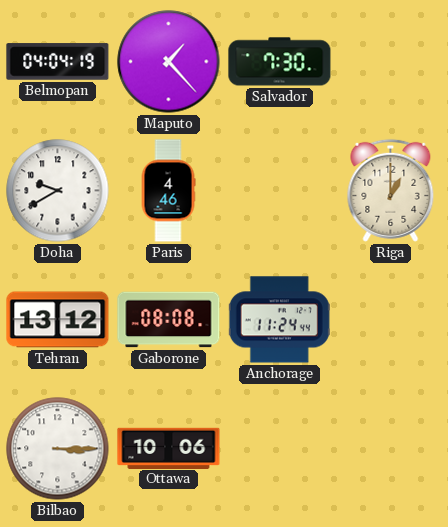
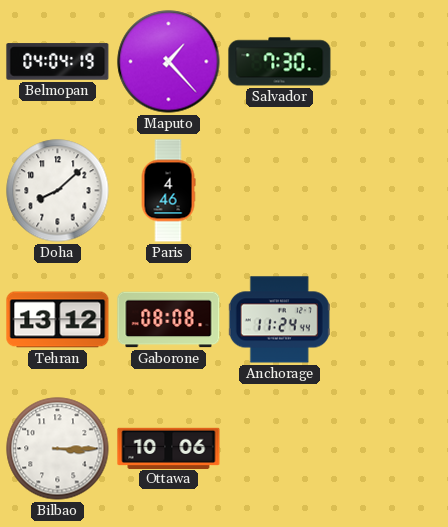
Doha: 9:40 -> 8:08
Riga: 1:00 -> none
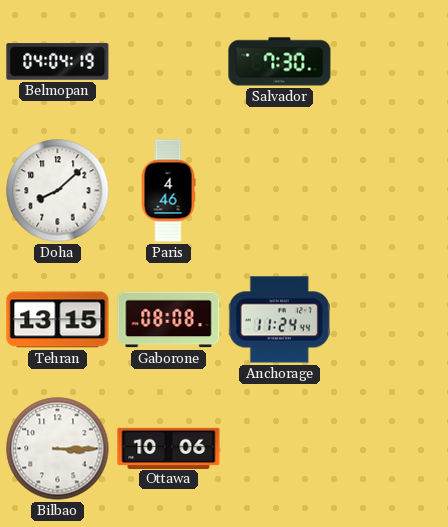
Maputo: 1:23 -> none
Tehran: 13:12 -> 13:15
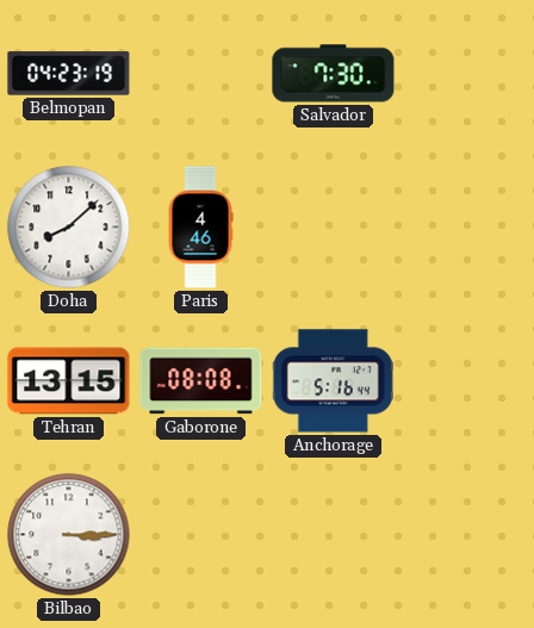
Belmopan: 04:04 -> 04:23
Anchorage: 11:24 -> 5:16
Ottawa: 10:06 -> none
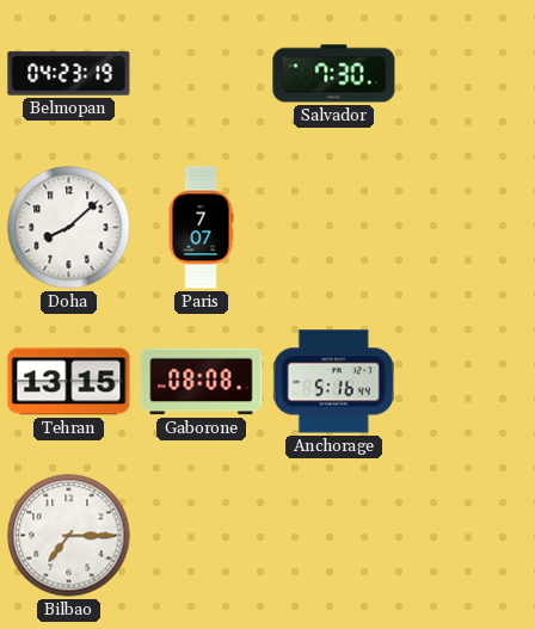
Paris: 4:46 -> 7:07
Bilbao: 3:15 -> 7:15
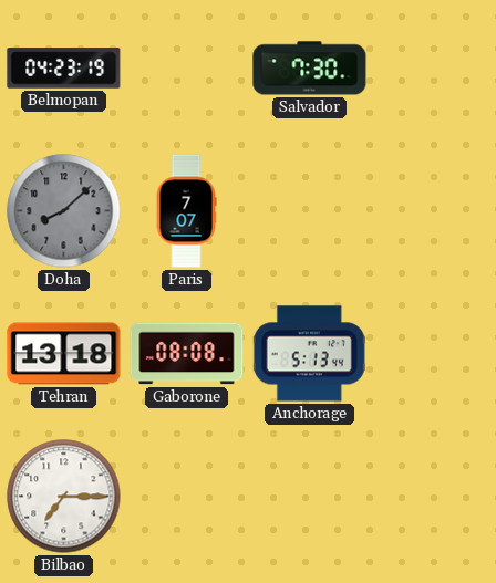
Doha dial: white -> grey
Tehran: 13:15 -> 13:18
Anchorage: 5:16 -> 5:13
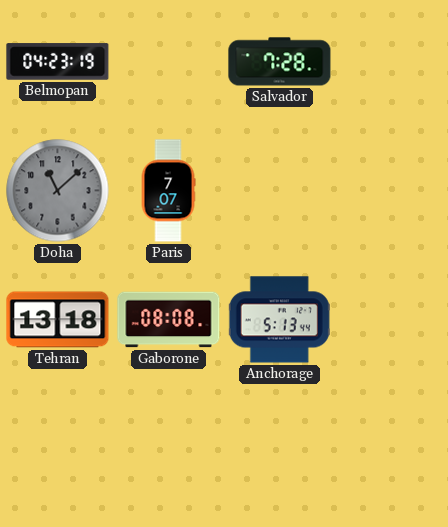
Salvador: 7:30 -> 7:28
Doha: 8:08 -> 11:08
Bilbao: 7:15 -> none
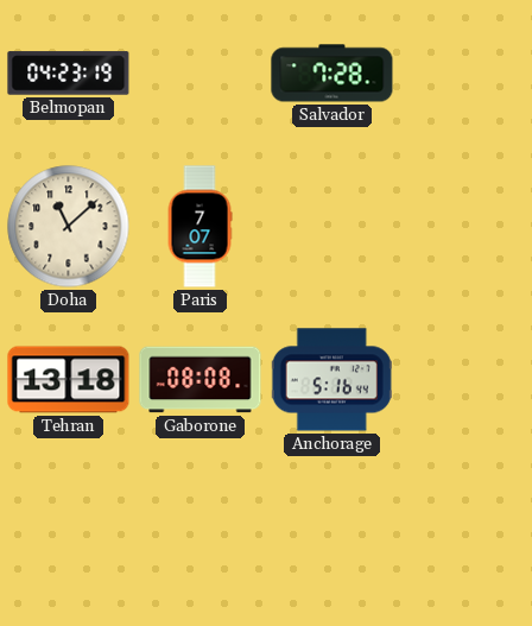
Doha dial: grey -> cream
Anchorage: 5:13 -> 5:16
